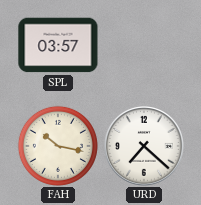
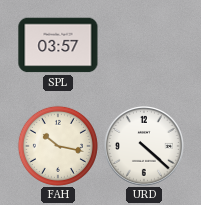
URD: 7:22 -> 4:22
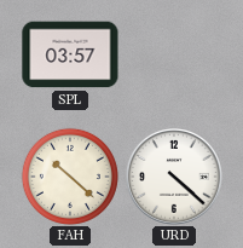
FAH: 10:17 -> 10:22
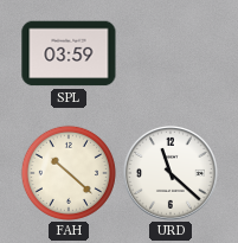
SPL: 03:57 -> 03:59
URD: 4:22 -> 11:22
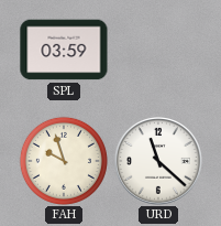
FAH: 10:22 -> 9:57
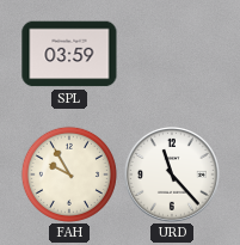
FAH: 9:57 -> 9:55
URD: 11:22 -> 11:23
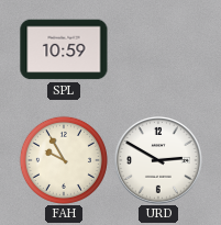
SPL: 03:59 -> 10:59
URD: 11:23 -> 2:50
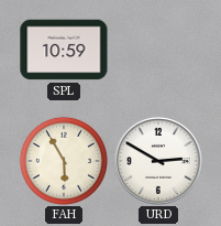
FAH: 9:55 -> 5:55
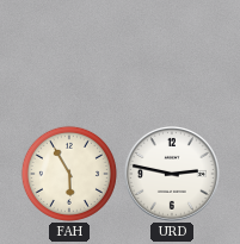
SPL: 10:59 -> none
URD: 2:50 -> 2:47
